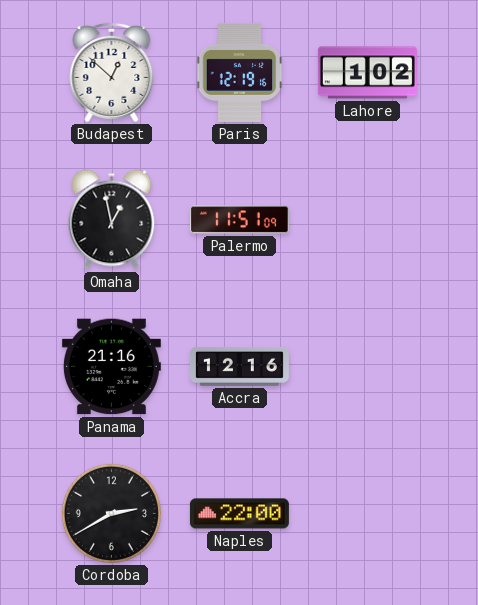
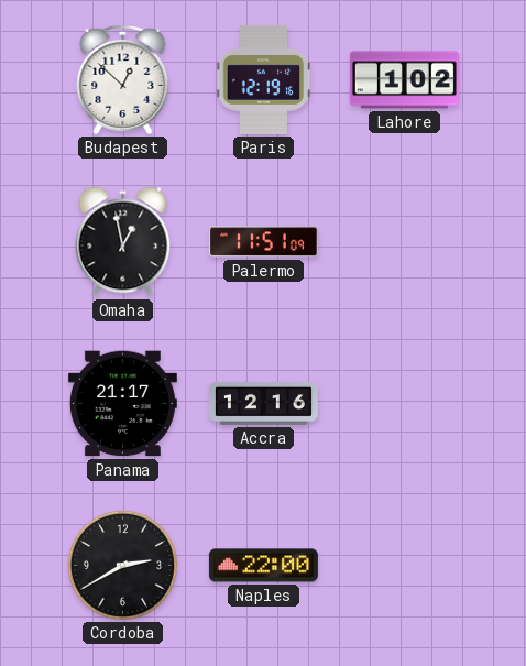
Panama: 21:16 -> 21:17
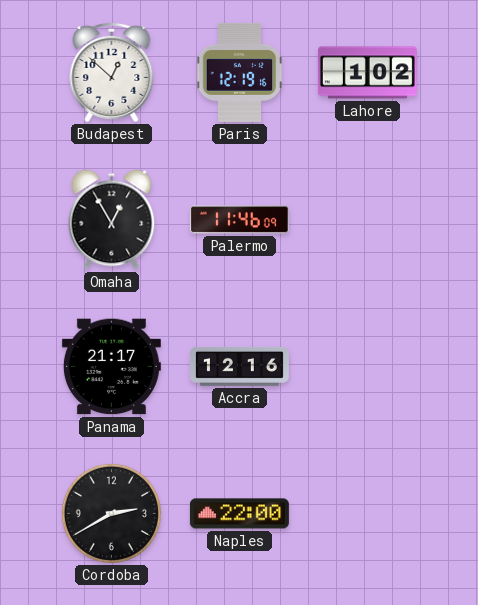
Omaha: 12:58 -> 12:55
Palermo: 11:51 -> 11:46
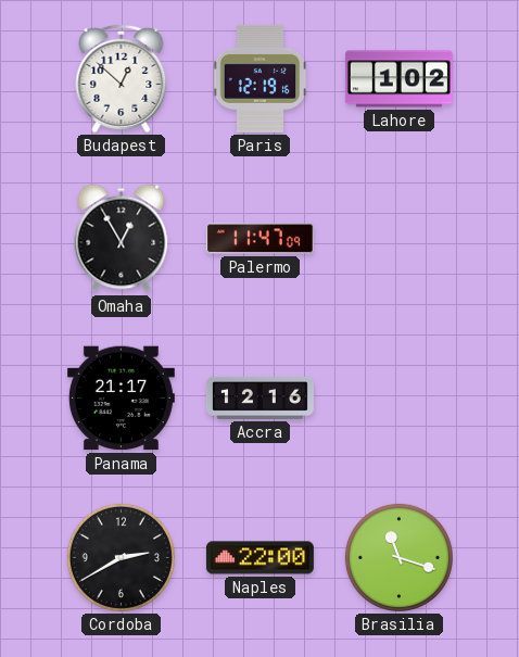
Palermo: 11:46 -> 11:47
Brasilia: none -> 11:18
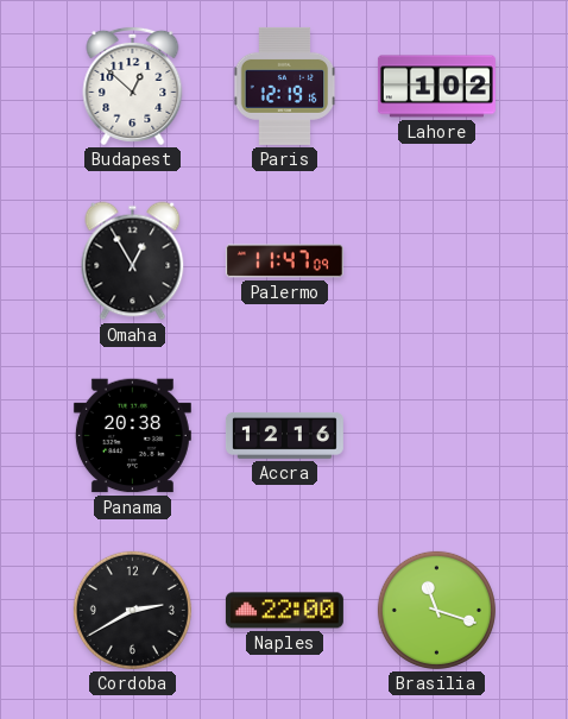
Panama: 21:17 -> 20:38
